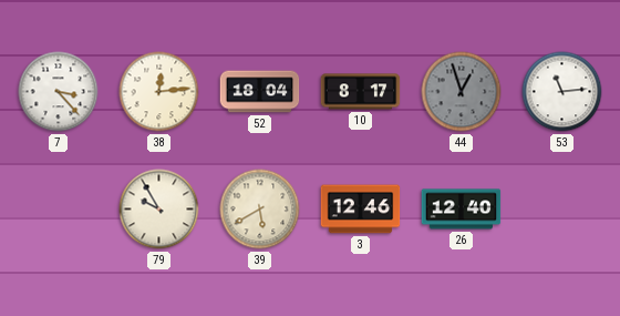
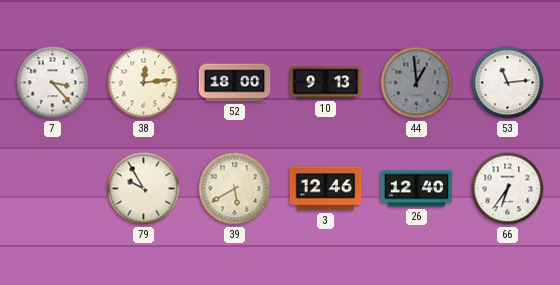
52: 18:04 -> 18:00
10: 8:17 -> 9:13
44: 12:57 -> 12:59
66: none -> 6:36
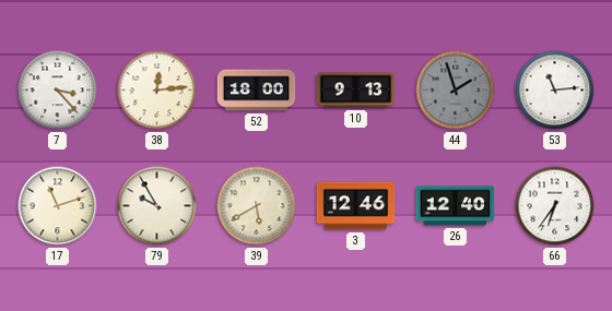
44: 12:59 -> 1:57
17: none -> 11:12
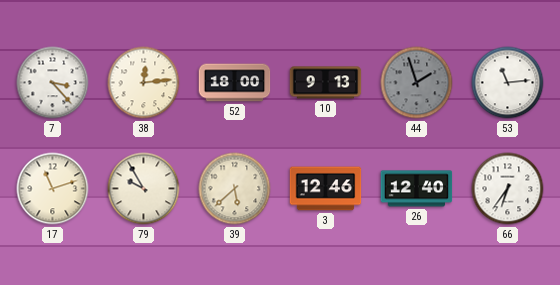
39: 5:40 -> 5:38
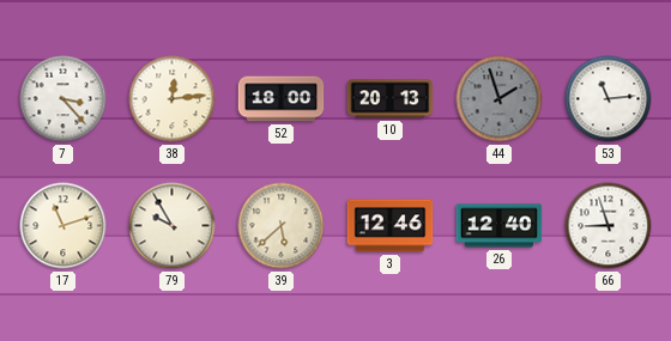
10: 9:13 -> 20:13
66: 6:36 -> 8:57
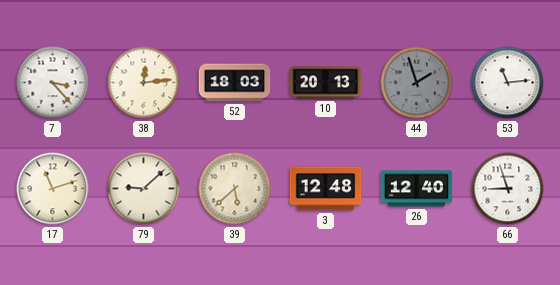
52: 18:00 -> 18:03
79: 9:55 -> 9:08
3: 12:46 -> 12:48
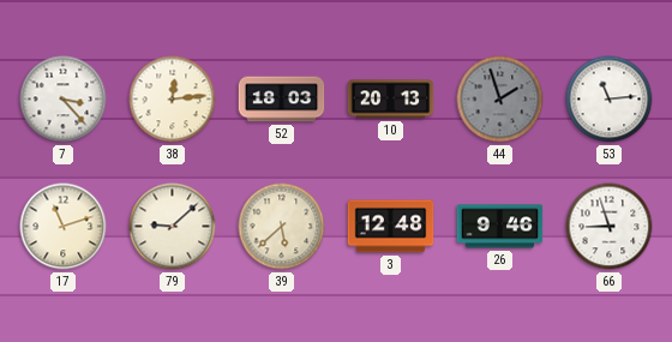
26: 12:40 -> 9:46
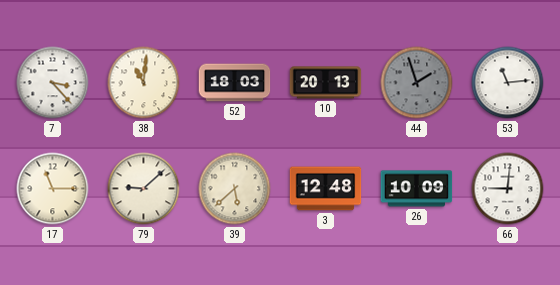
38: 12:14 -> 11:01
17: 11:12 -> 11:15
26: 9:46 -> 10:09
66: 8:57 -> 9:01
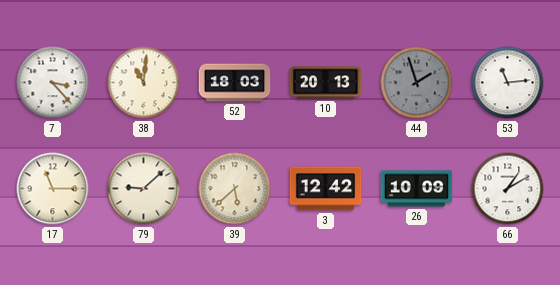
3: 12:48 -> 12:42
66: 9:01 -> 1:10
